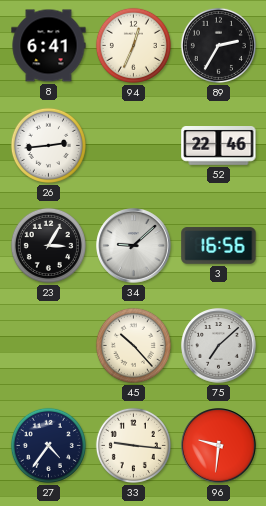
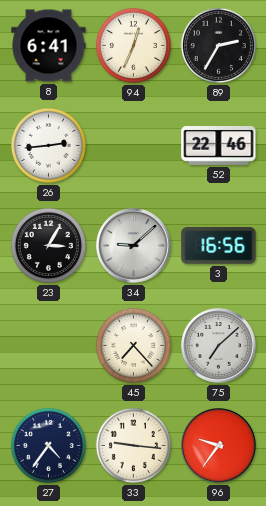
45: 10:23 -> 7:23
96: 9:31 -> 9:36
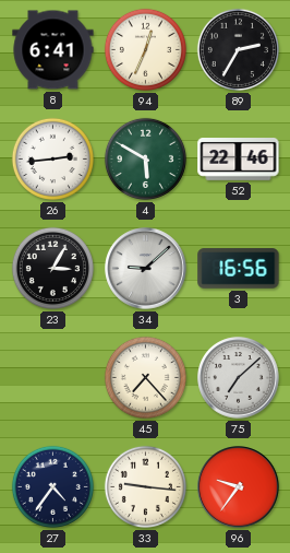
4: none -> 5:50
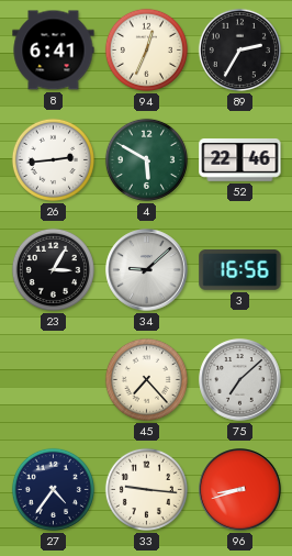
96: 9:36 -> 8:42
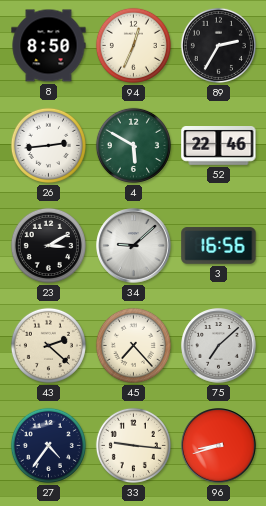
8: 6:41 -> 8:50
23: 3:05 -> 3:10
43: none -> 2:22
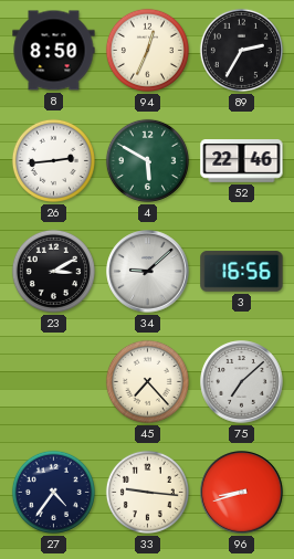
43: 2:22 -> none
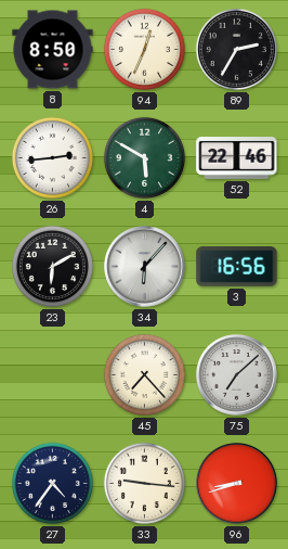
23: 3:10 -> 6:10
34: 9:08 -> 6:07
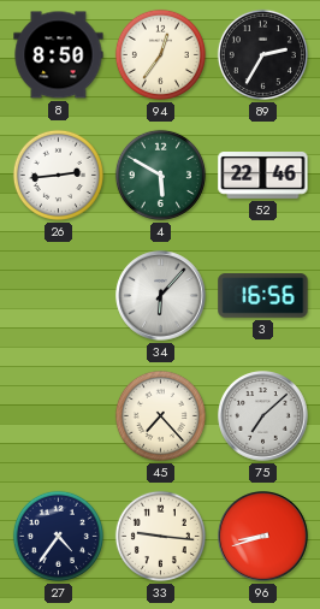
94: 12:34 -> 12:36
23: 6:10 -> none
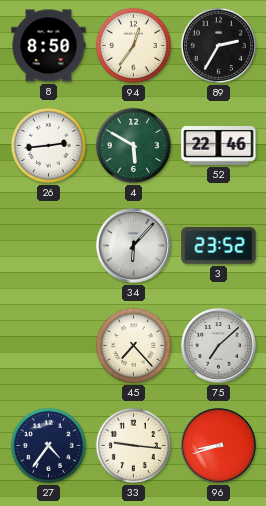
3: 16:56 -> 23:52
